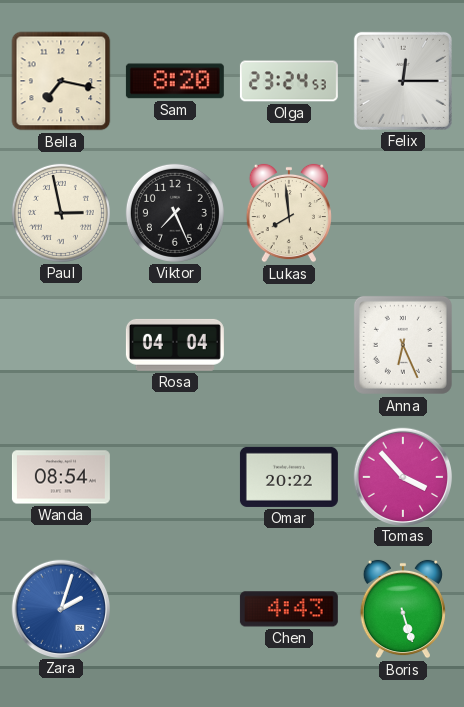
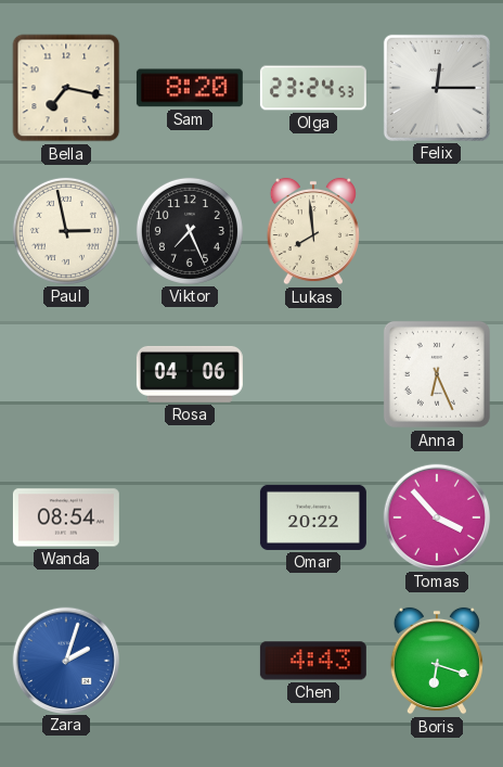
Rosa: 04:04 -> 04:06
Boris: 5:27 -> 6:18
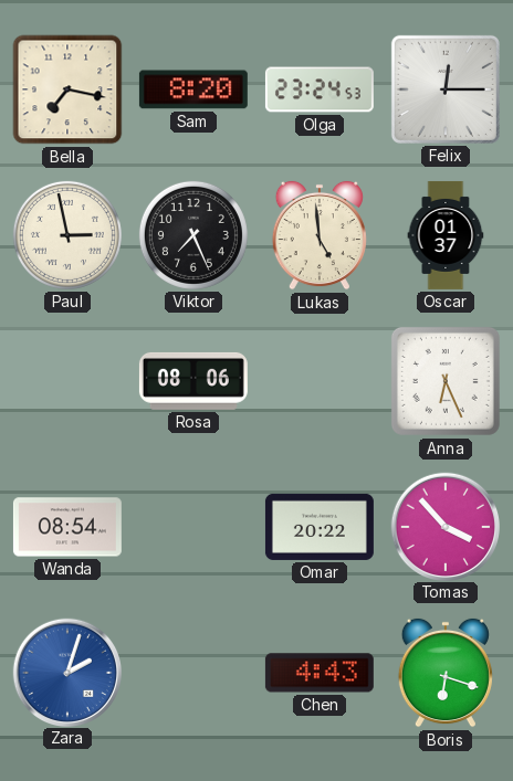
Lukas: 7:59 -> 4:59
Oscar: none -> 01:37
Rosa: 04:06 -> 08:06
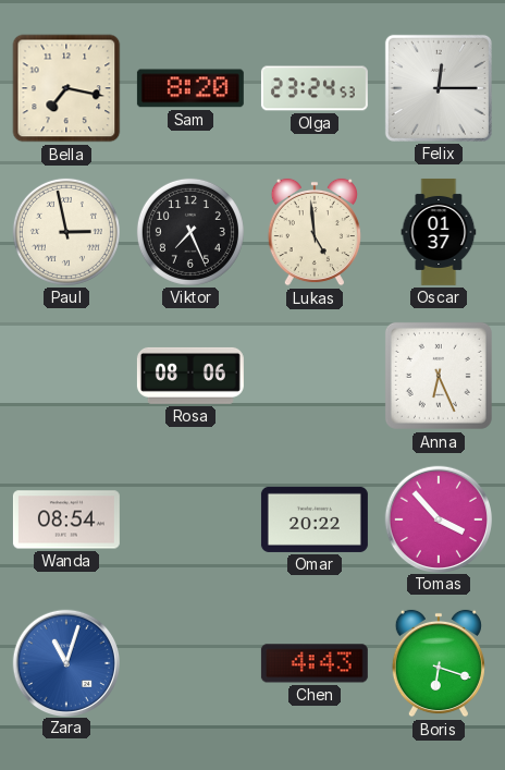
Zara: 2:03 -> 11:03
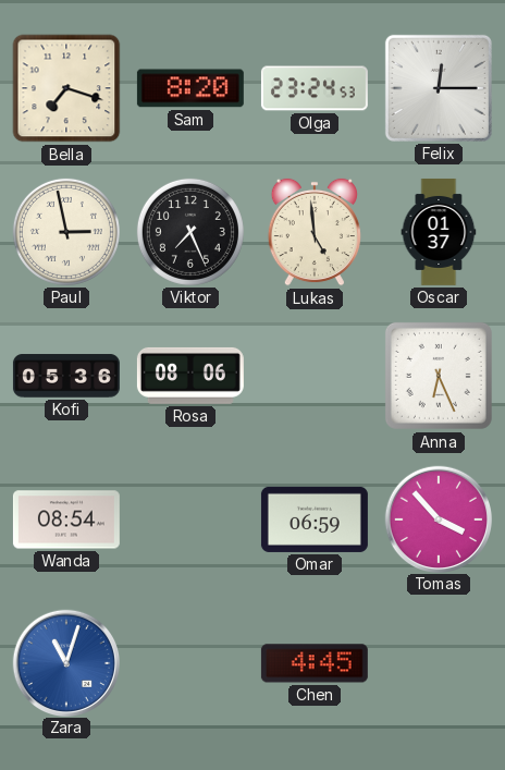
Bella: 7:17 -> 7:18
Kofi: none -> 05:36
Omar: 20:22 -> 06:59
Chen: 4:43 -> 4:45
Boris: 6:18 -> none
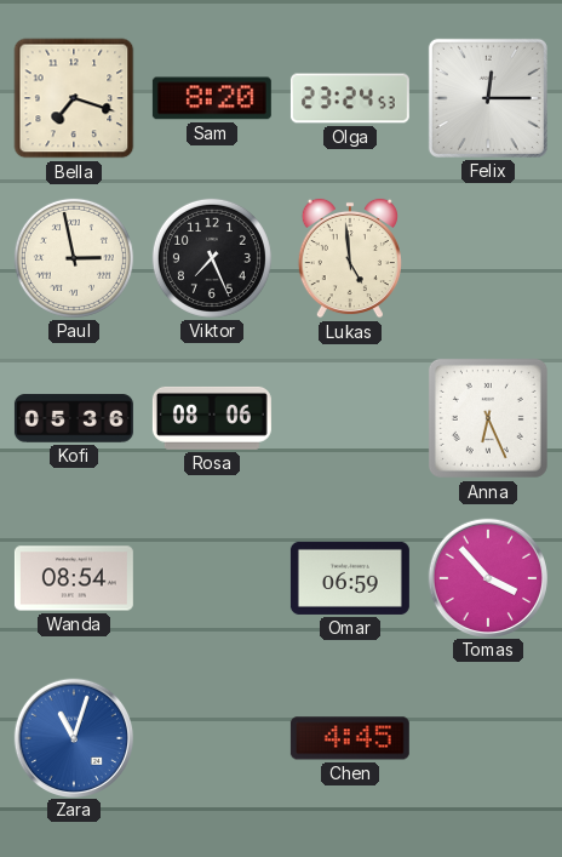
Oscar: 01:37 -> none
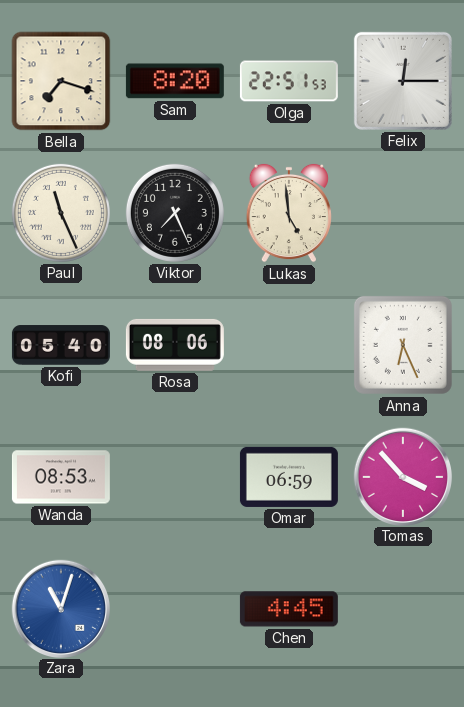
Olga: 23:24 -> 22:51
Paul: 2:58 -> 11:26
Kofi: 05:36 -> 05:40
Wanda: 08:54 -> 08:53
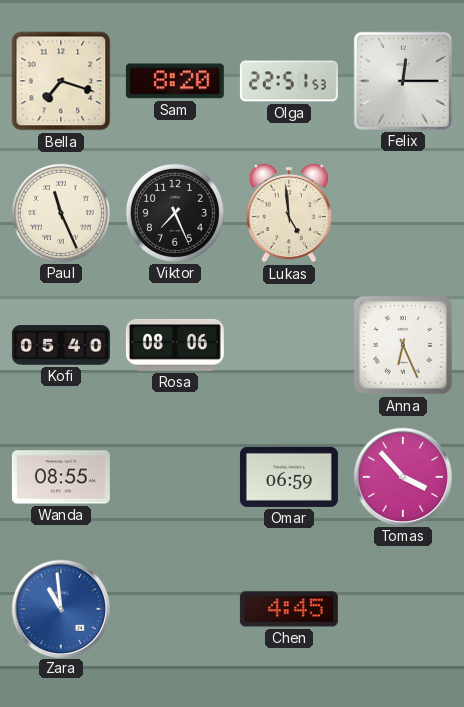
Wanda: 08:53 -> 08:55
Zara: 11:03 -> 10:59
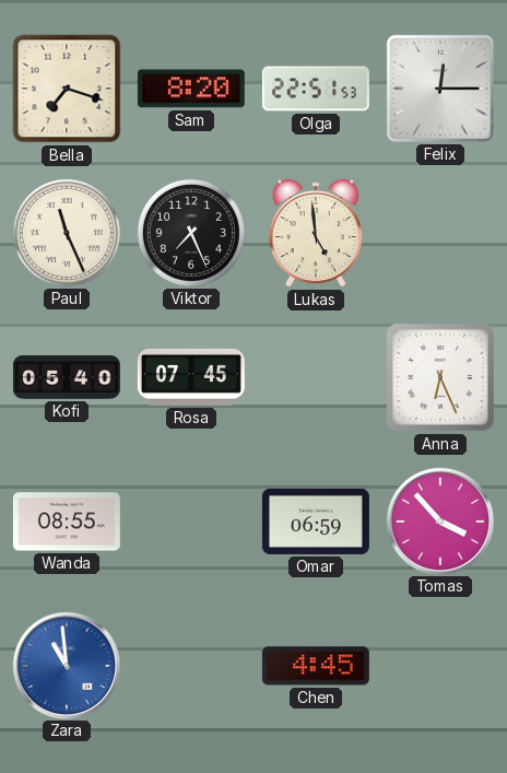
Rosa: 08:06 -> 07:45
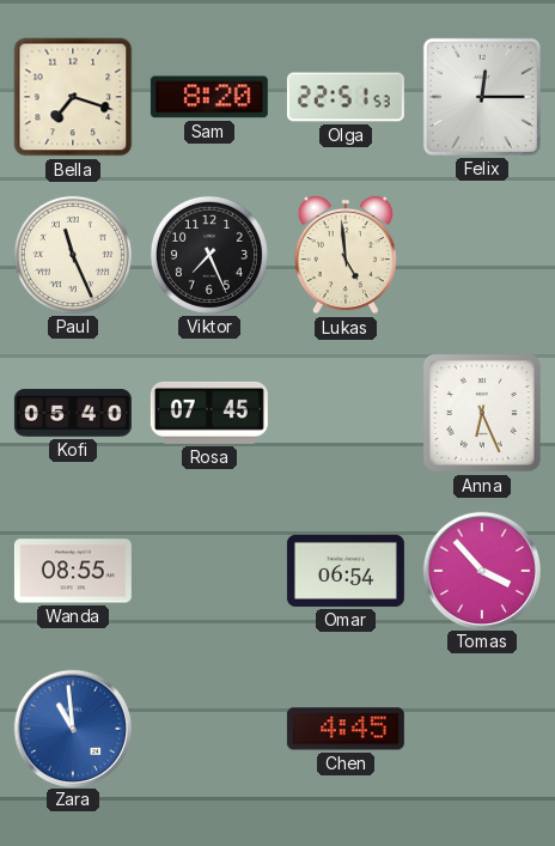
Omar: 06:59 -> 06:54
